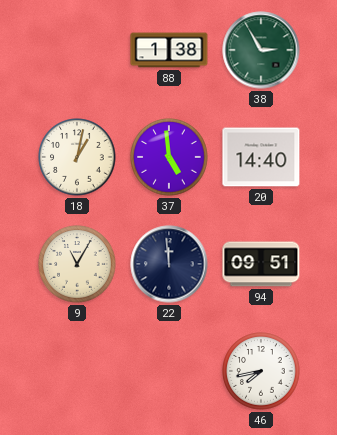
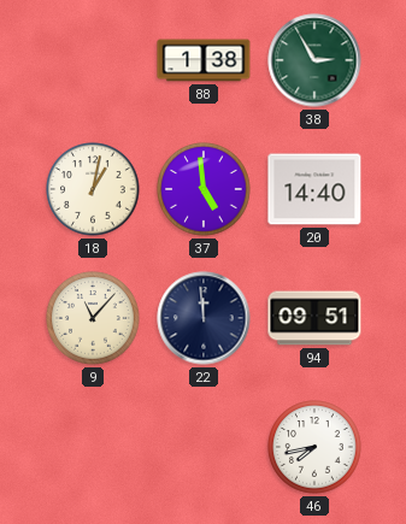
9: 11:05 -> 11:07
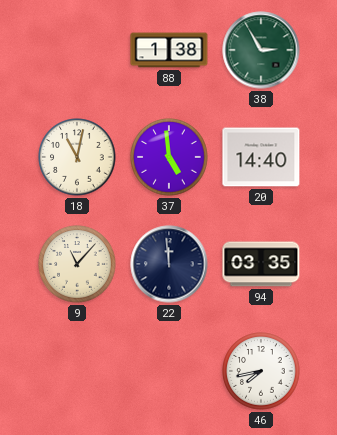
18: 1:02 -> 11:02
94: 09:51 -> 03:35
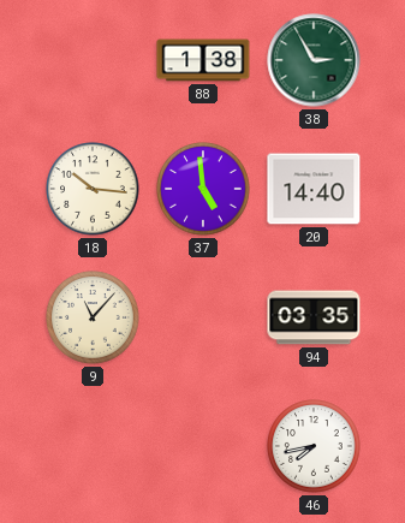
18: 11:02 -> 10:16
22: 11:59 -> none
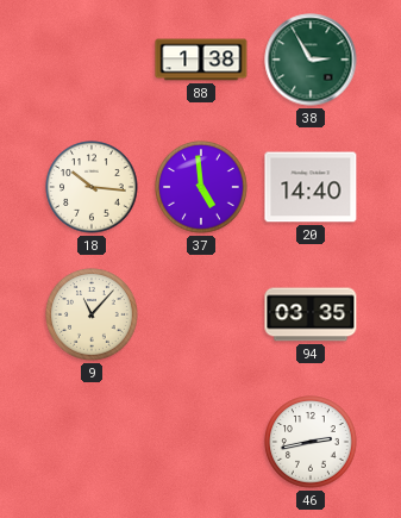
46: 7:43 -> 2:43
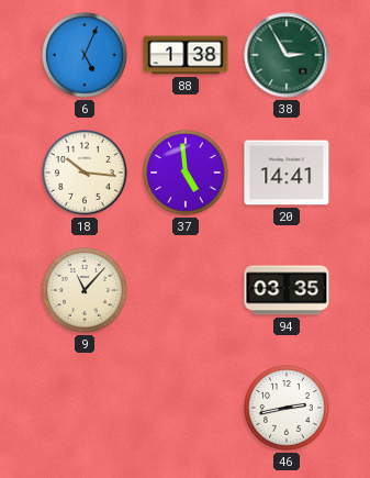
6: none -> 5:04
20: 14:40 -> 14:41
